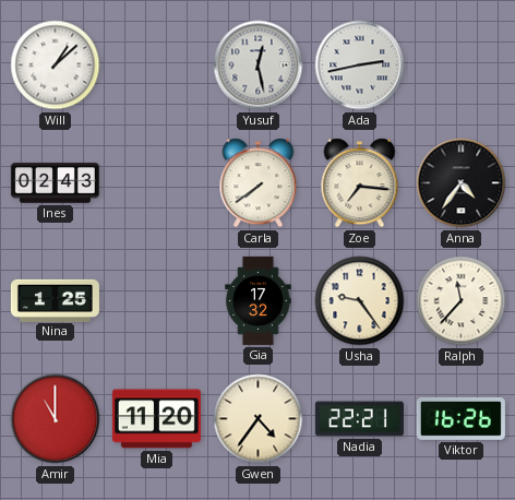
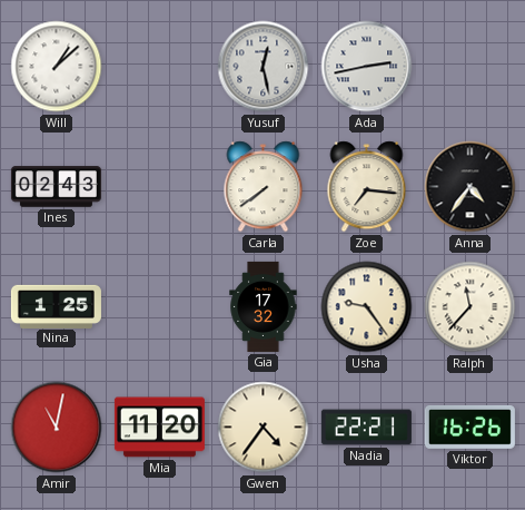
Amir: 11:00 -> 11:02
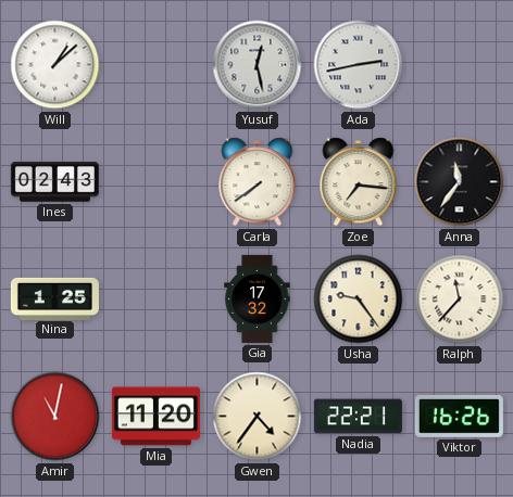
Anna: 4:36 -> 11:36
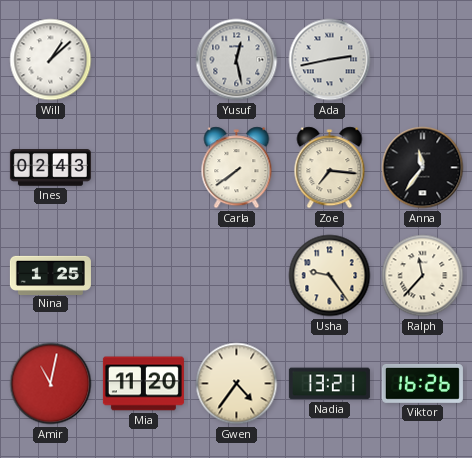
Gia: 17:32 -> none
Nadia: 22:21 -> 13:21
